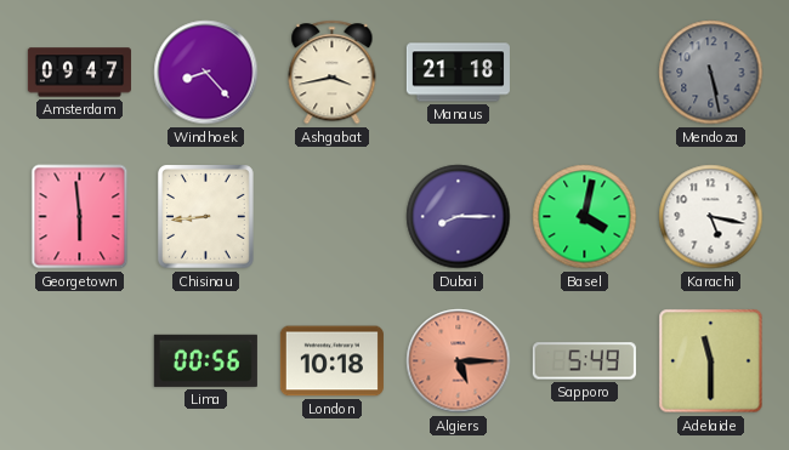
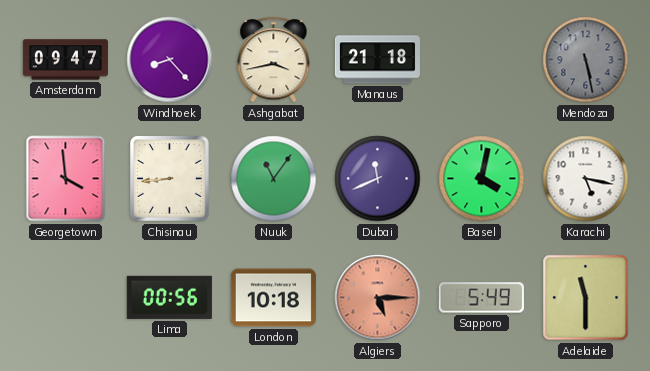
Georgetown: 5:59 -> 3:59
Nuuk: none -> 11:06
Dubai: 8:15 -> 11:41
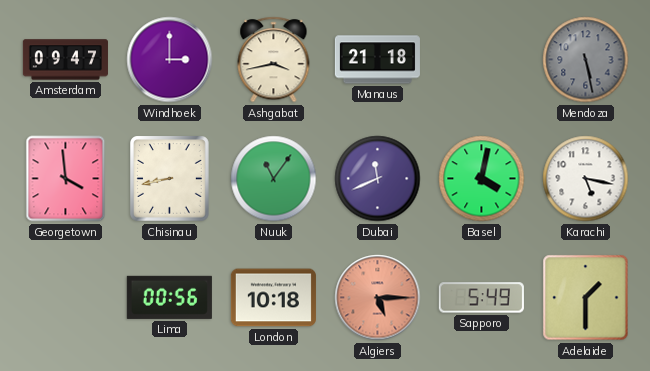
Windhoek: 8:23 -> 3:00
Chisinau: 8:44 -> 8:43
Adelaide: 11:30 -> 1:30
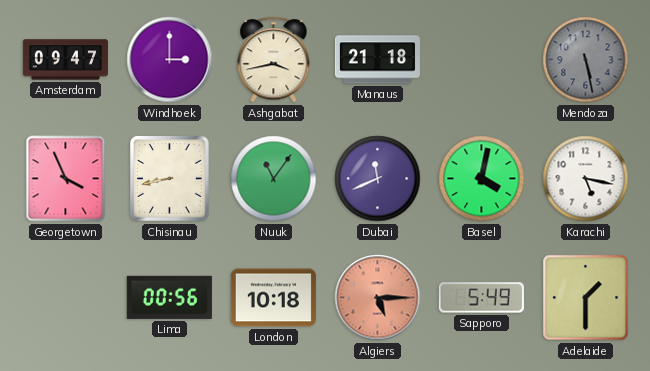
Georgetown: 3:59 -> 3:56
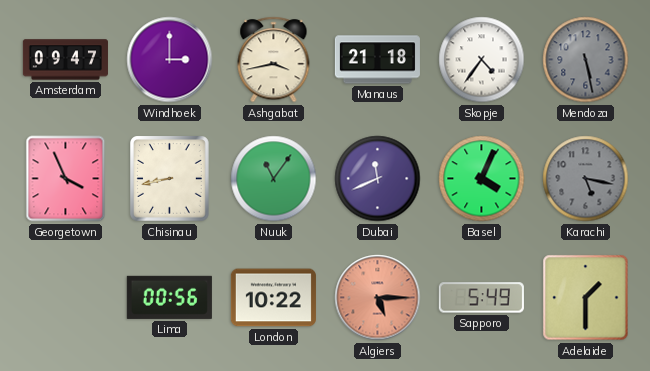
Skopje: none -> 4:36
Basel: 4:02 -> 4:04
Karachi dial: white -> grey
London: 10:18 -> 10:22
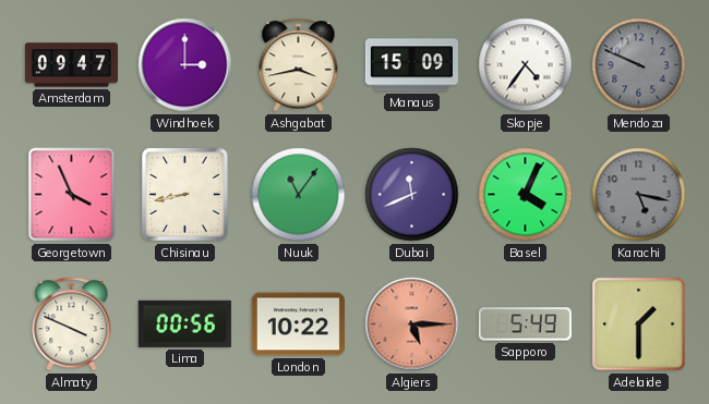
Manaus: 21:18 -> 15:09
Mendoza: 5:28 -> 9:49
Almaty: none -> 3:49
